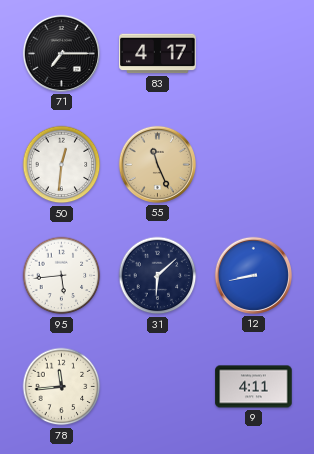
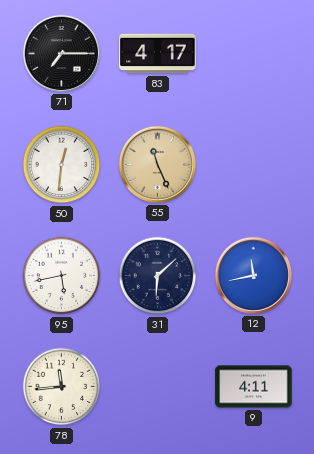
95: 5:44 -> 5:43
12: 8:43 -> 11:43
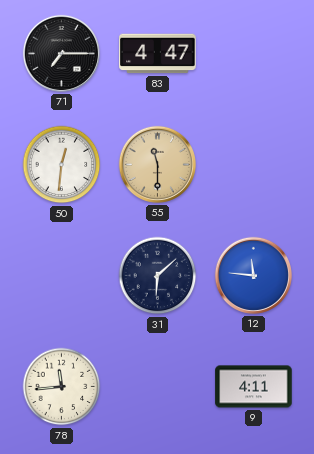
83: 4:17 -> 4:47
55: 11:26 -> 11:30
95: 5:43 -> none
12: 11:43 -> 11:46
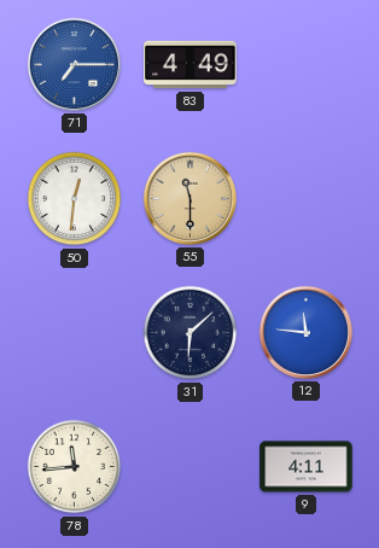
71 dial: black -> blue
83: 4:47 -> 4:49
